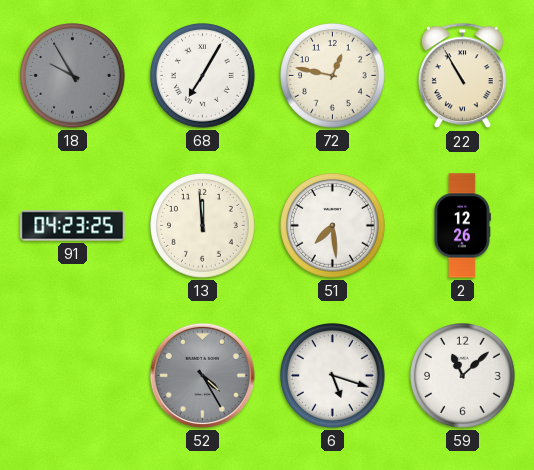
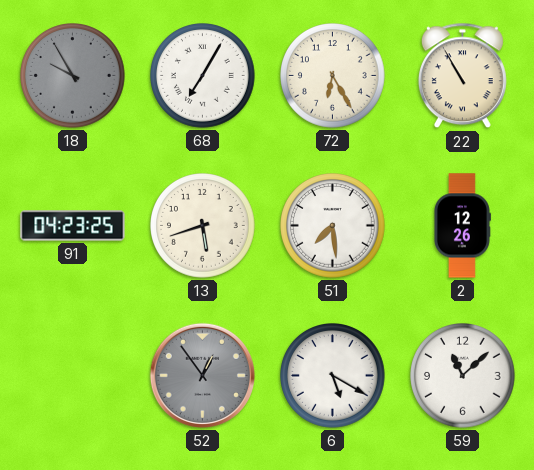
72: 12:47 -> 6:25
13: 11:59 -> 5:42
52: 4:25 -> 12:54
6: 5:18 -> 5:20
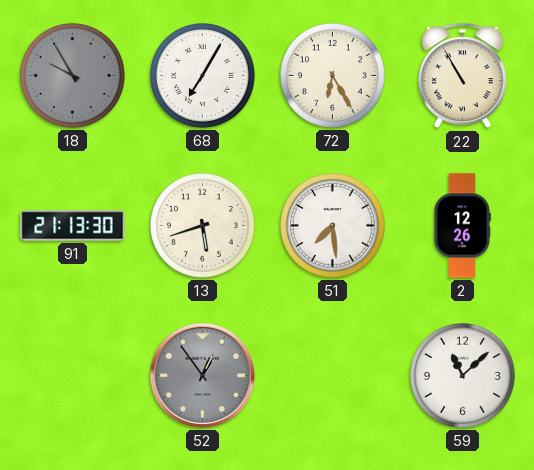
91: 04:23 -> 21:13
6: 5:20 -> none
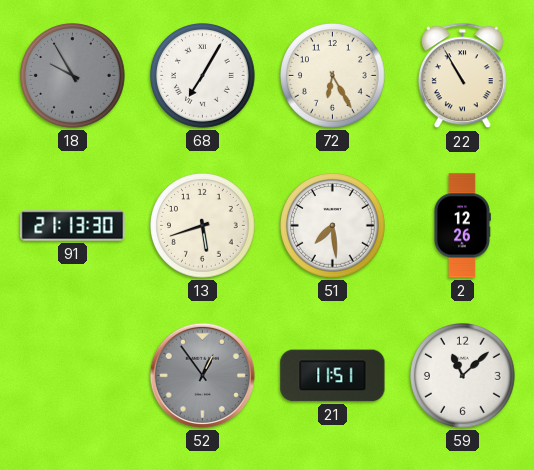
21: none -> 11:51
